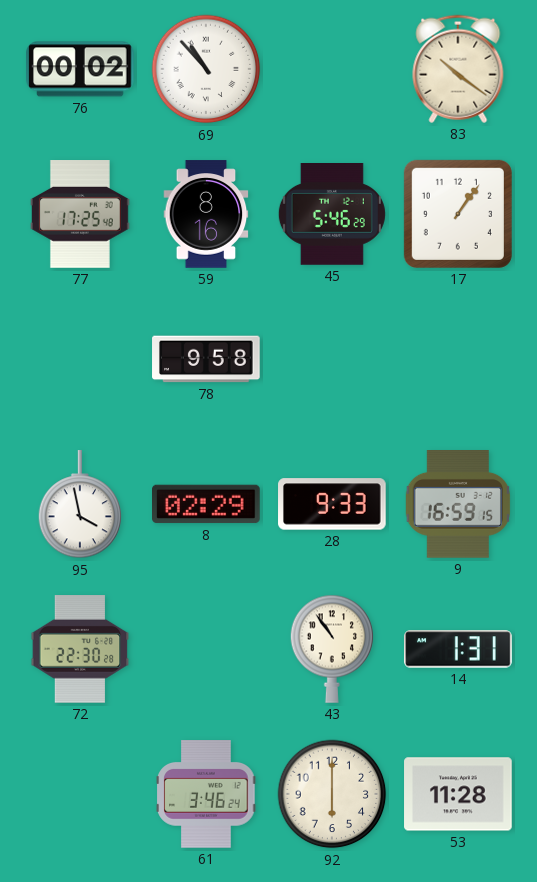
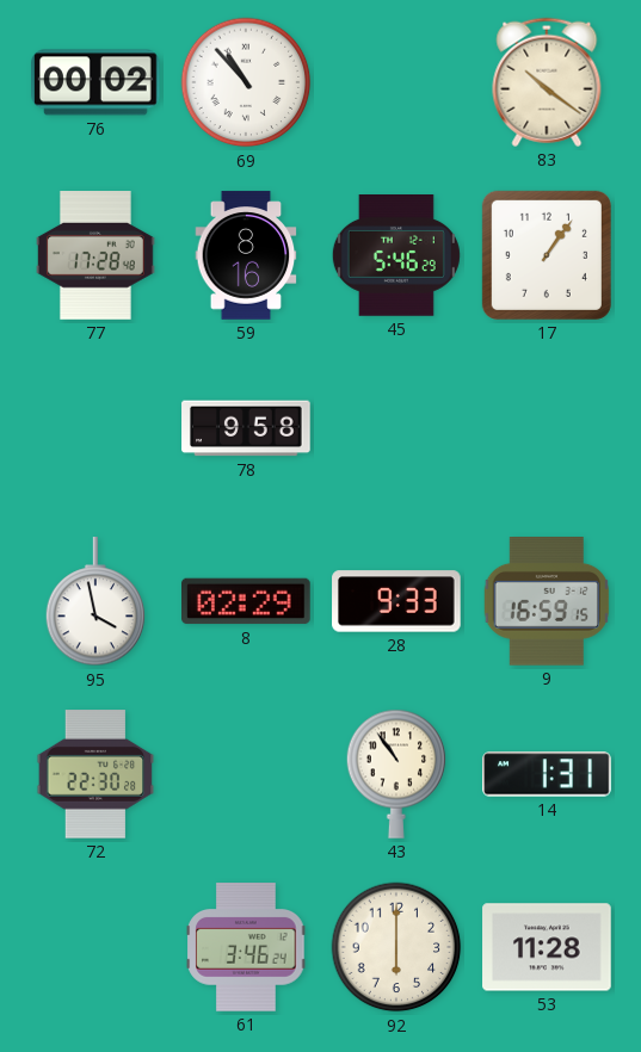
77: 17:25 -> 17:28
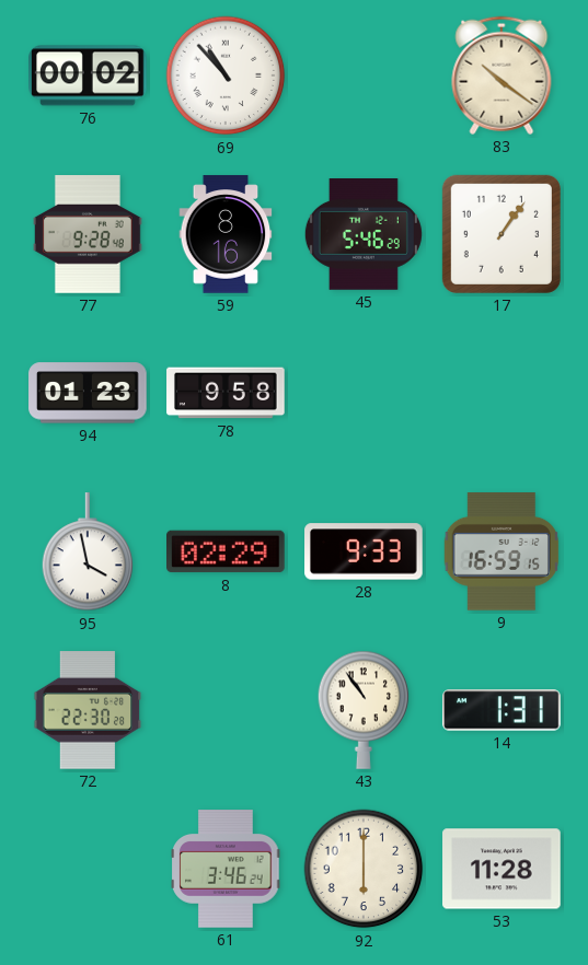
77: 17:28 -> 9:28
94: none -> 01:23
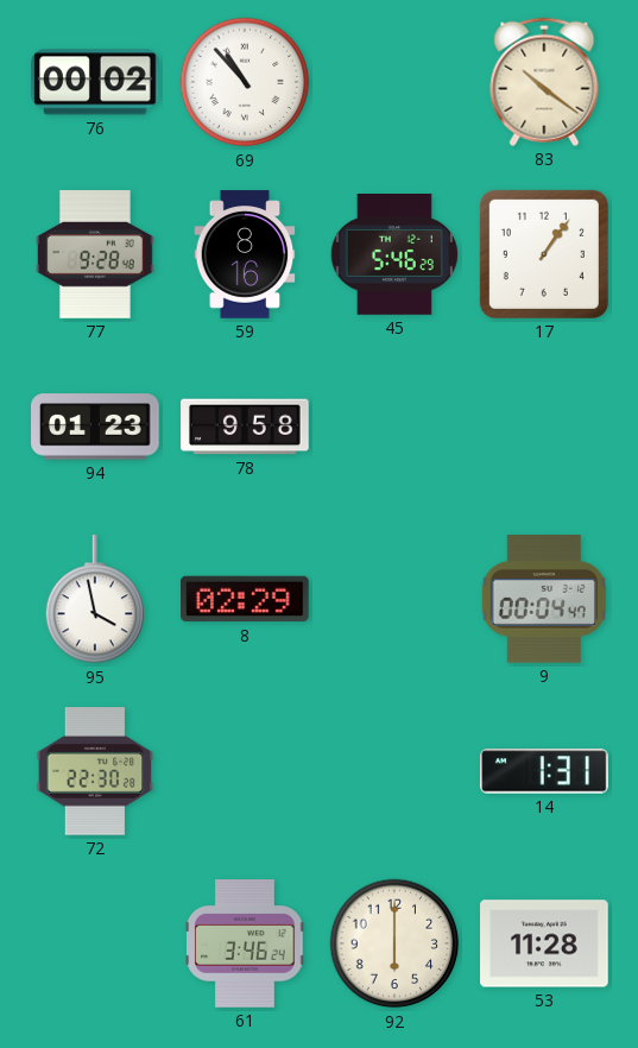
28: 9:33 -> none
9: 16:59 -> 00:04
43: 10:54 -> none
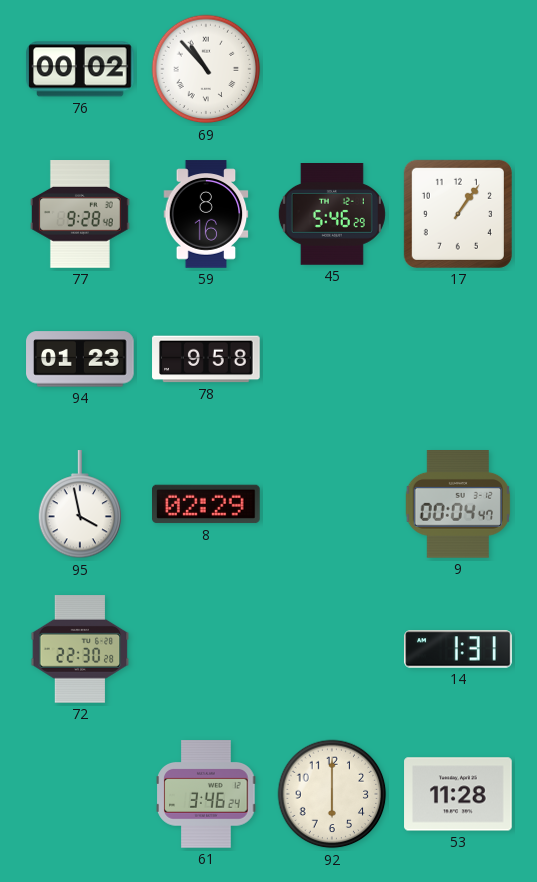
83: 10:21 -> none
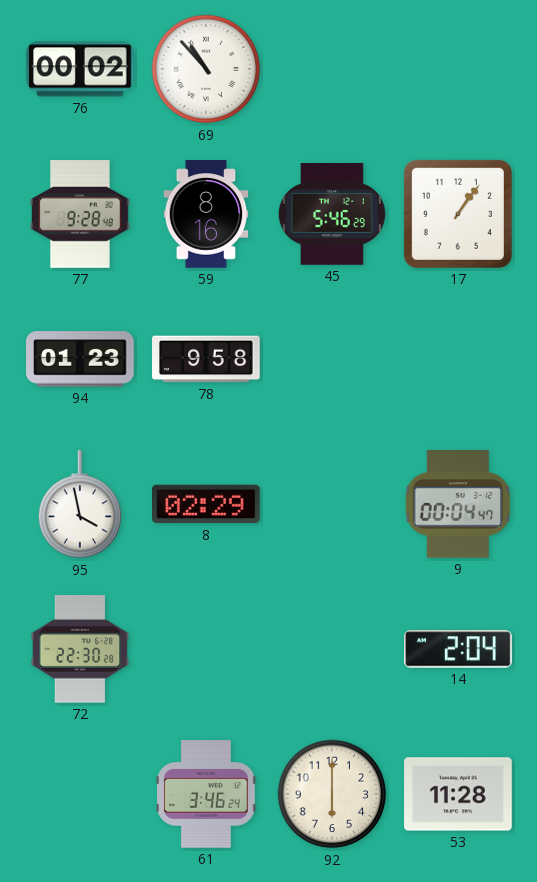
14: 1:31 -> 2:04
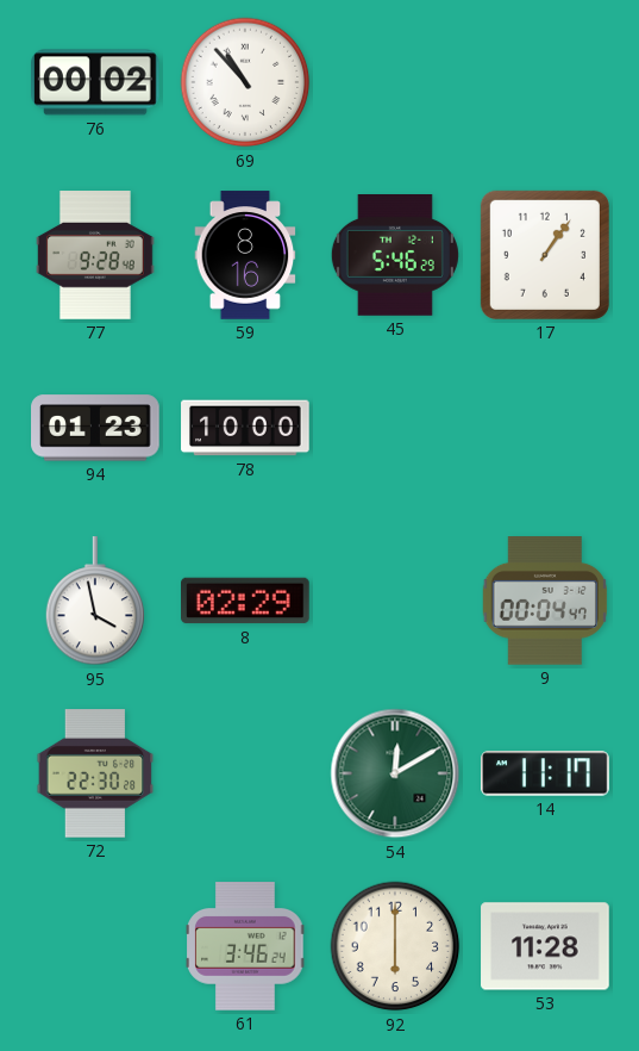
78: 9:58 -> 10:00
54: none -> 12:10
14: 2:04 -> 11:17
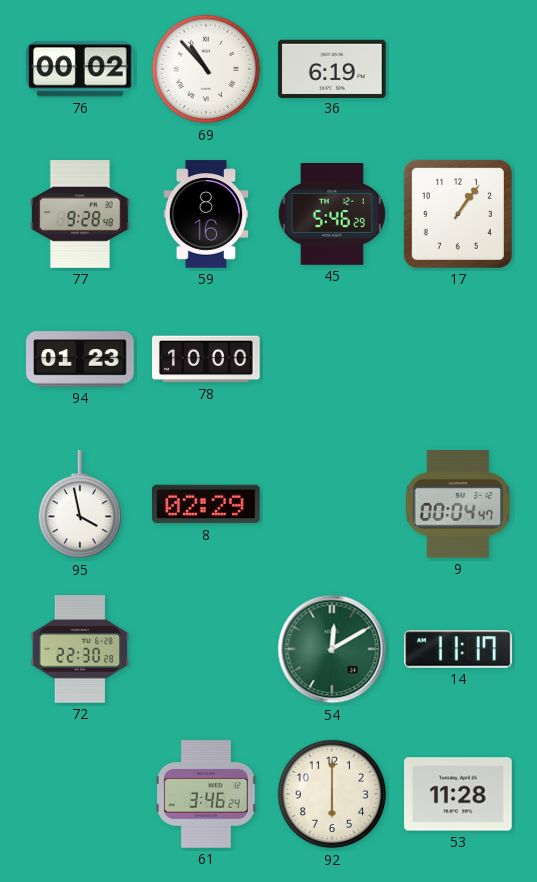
36: none -> 6:19
